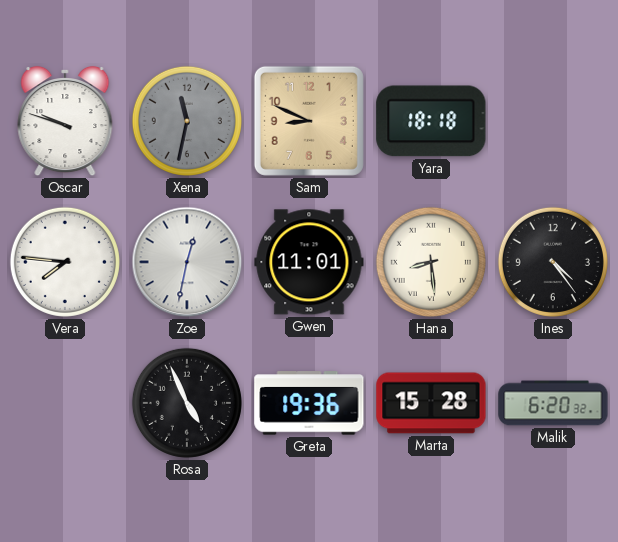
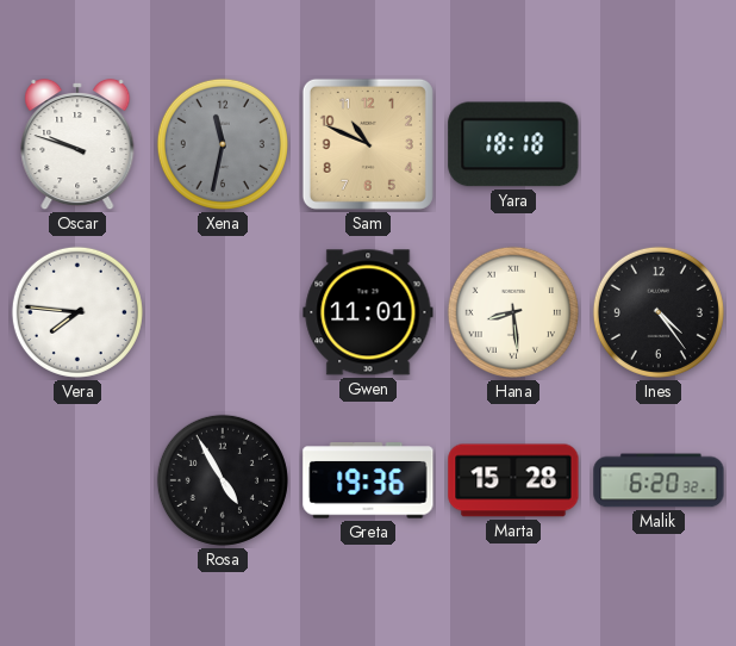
Sam: 8:49 -> 10:49
Zoe: 12:32 -> none
Rosa: 4:56 -> 4:55
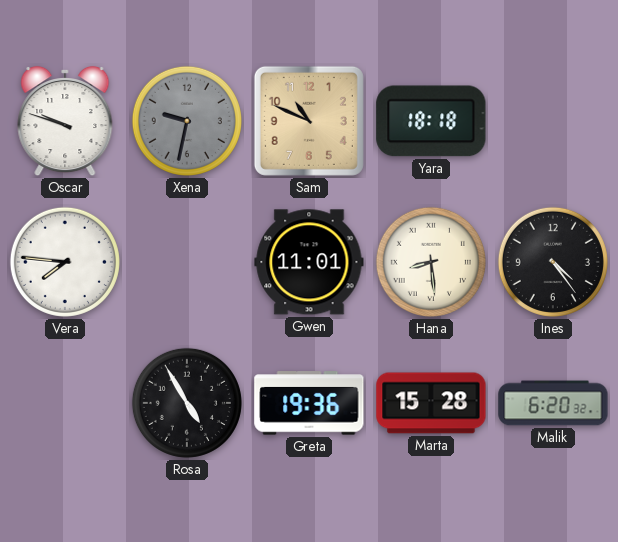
Xena: 11:32 -> 9:32
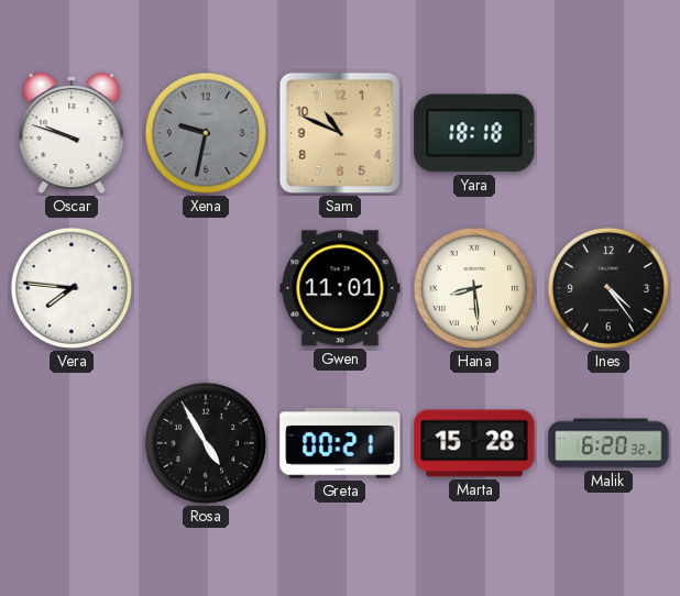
Greta: 19:36 -> 00:21
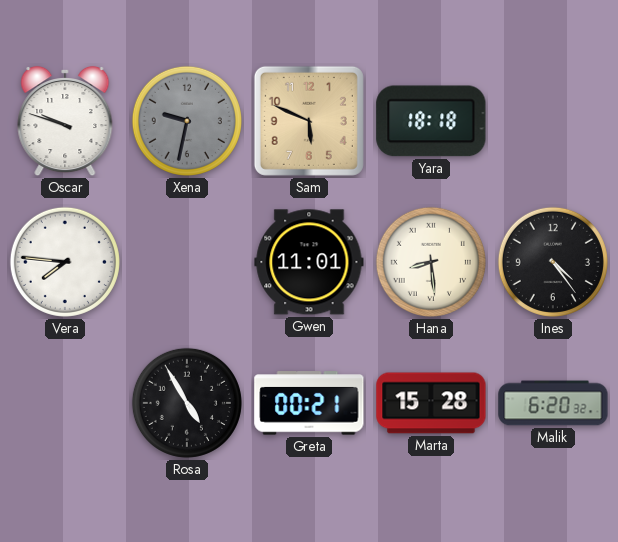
Sam: 10:49 -> 5:49
